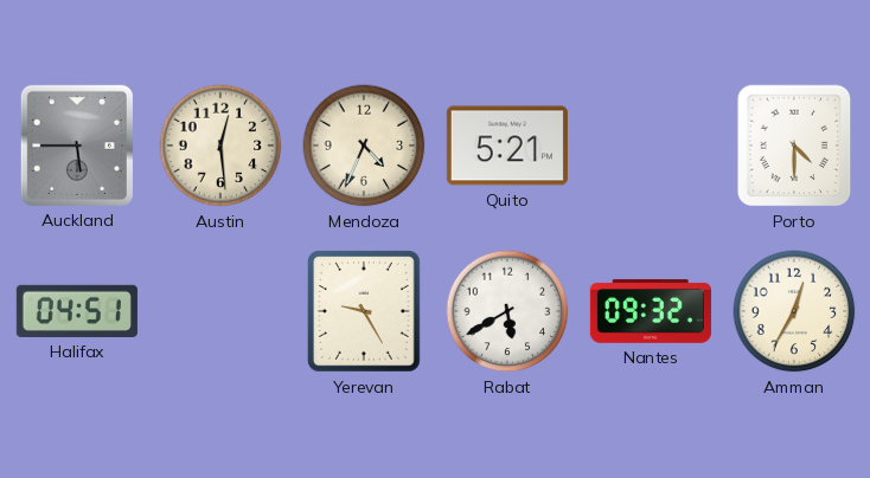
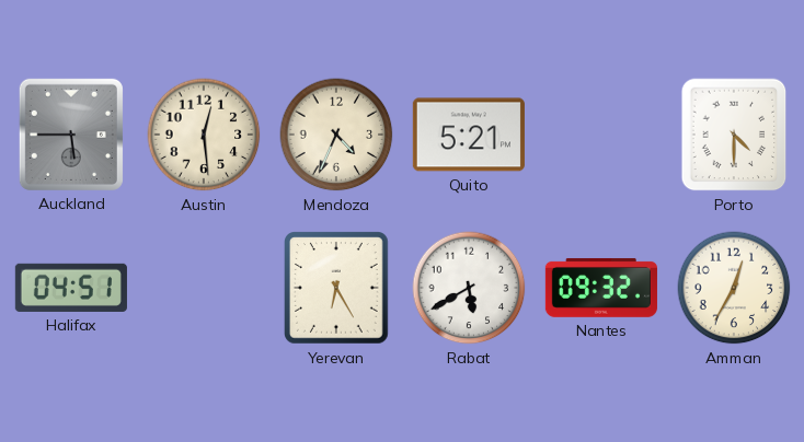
Yerevan: 9:25 -> 6:25
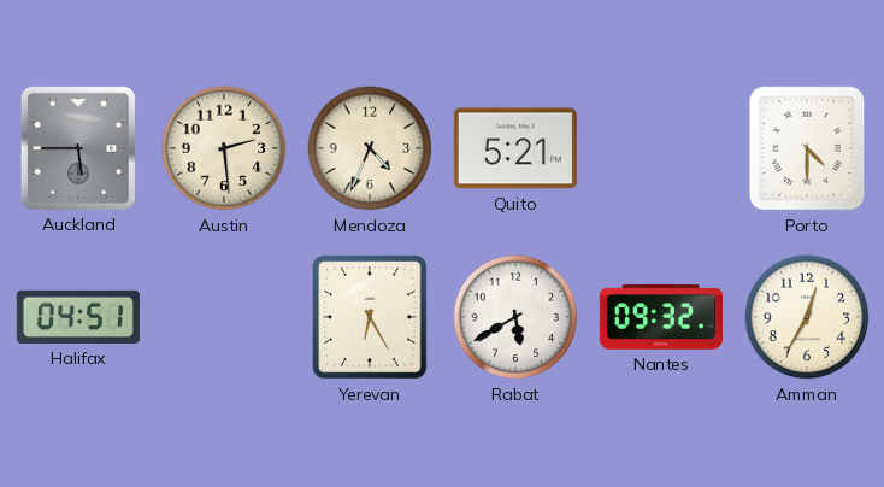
Austin: 12:29 -> 2:29
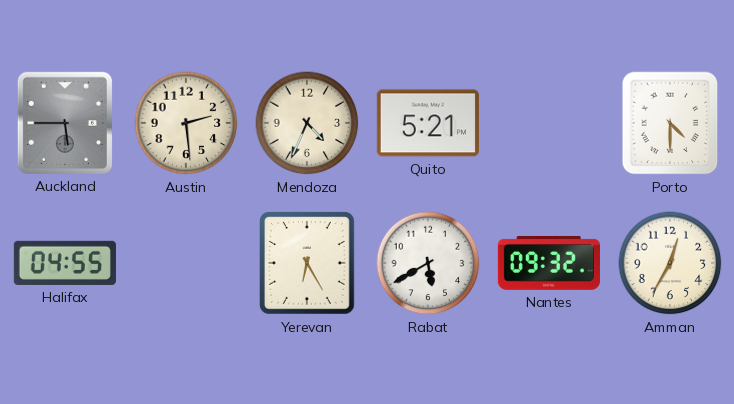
Halifax: 04:51 -> 04:55
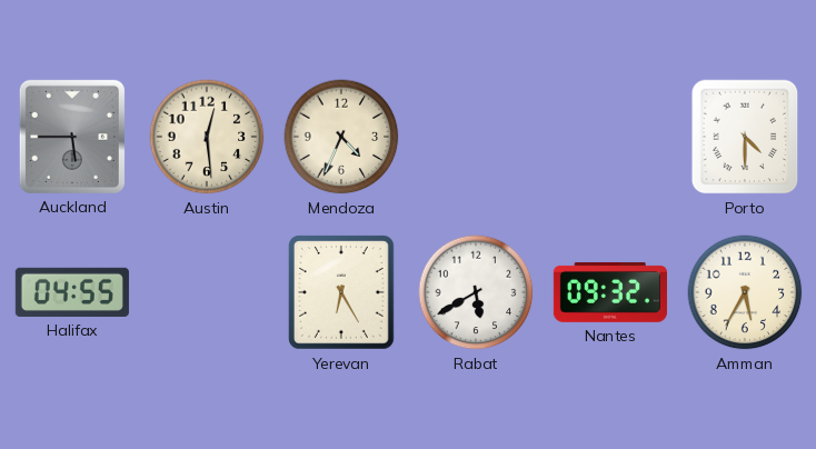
Austin: 2:29 -> 12:29
Quito: 5:21 -> none
Amman: 12:35 -> 5:35
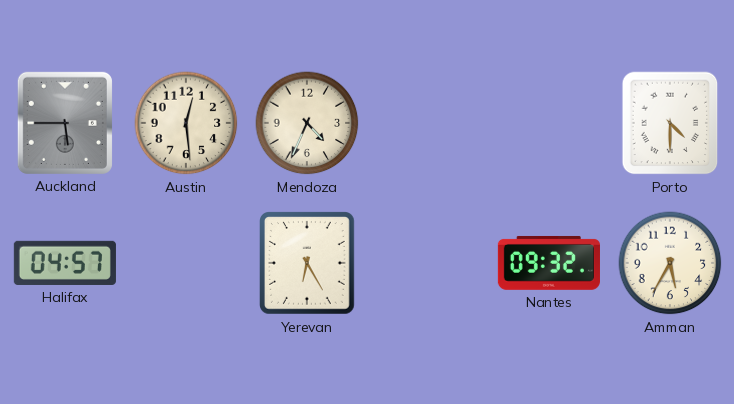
Halifax: 04:55 -> 04:57
Rabat: 5:40 -> none
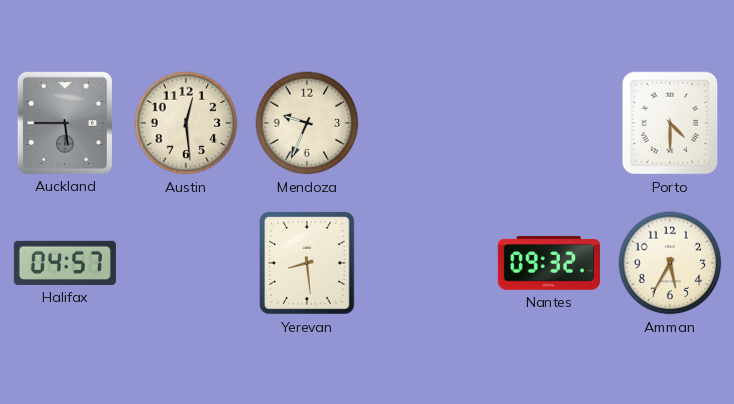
Mendoza: 4:34 -> 9:34
Yerevan: 6:25 -> 8:29
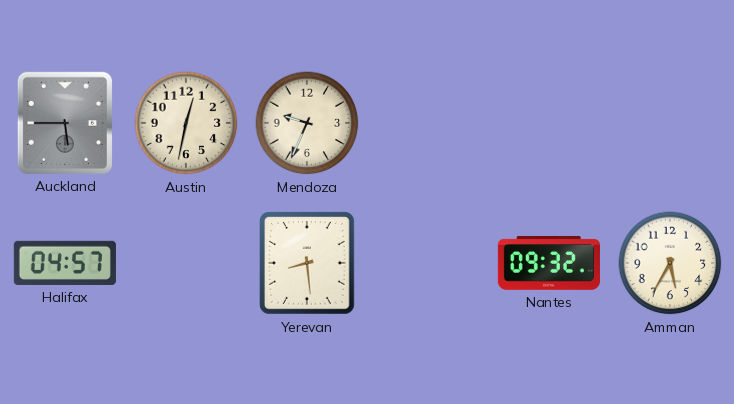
Austin: 12:29 -> 12:32
Porto: 4:30 -> none
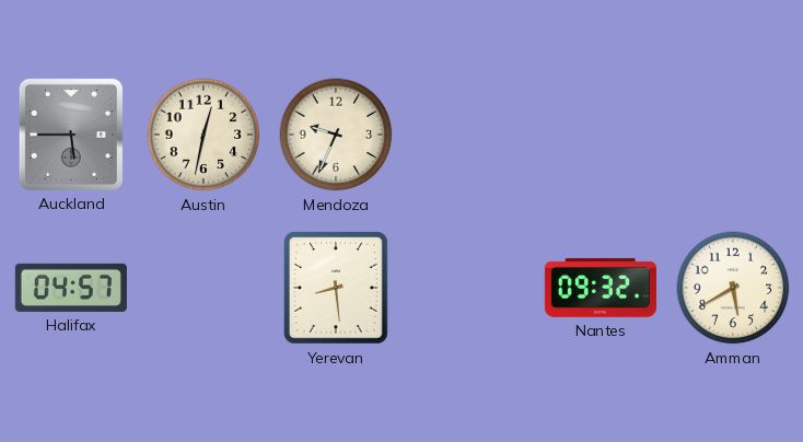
Amman: 5:35 -> 5:40
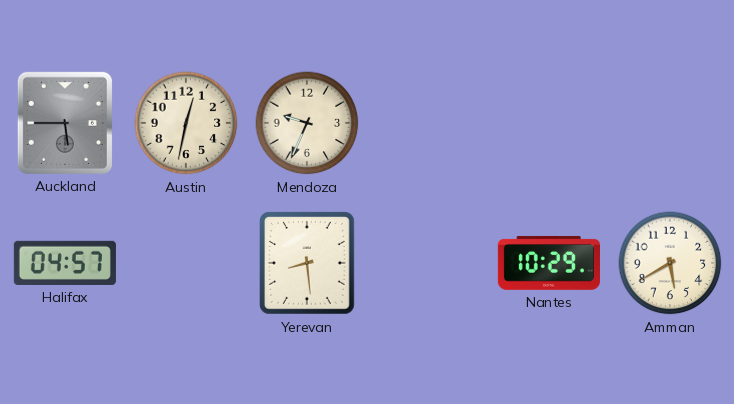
Nantes: 09:32 -> 10:29
